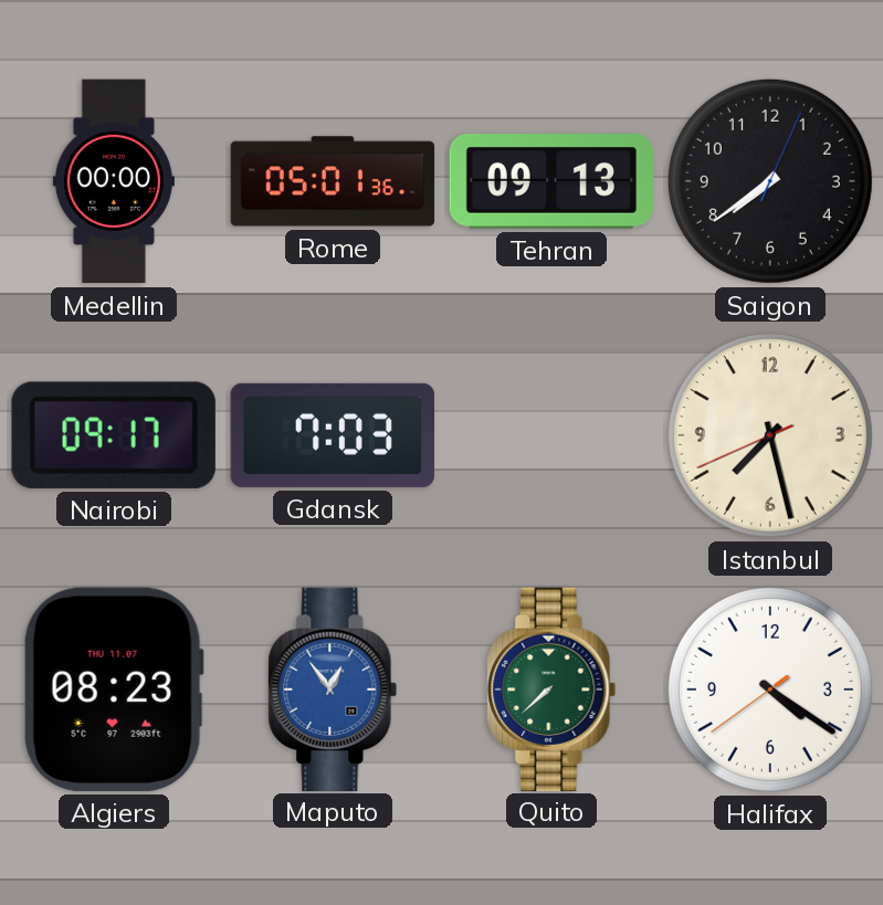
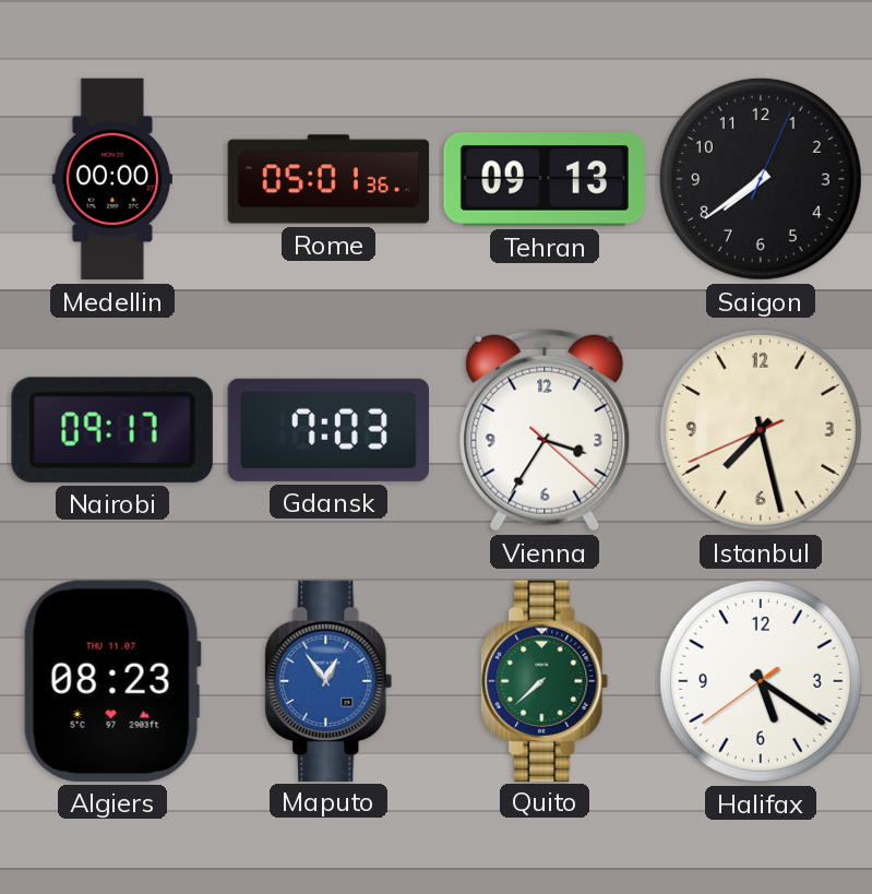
Vienna: none -> 3:35
Halifax: 4:20 -> 5:20
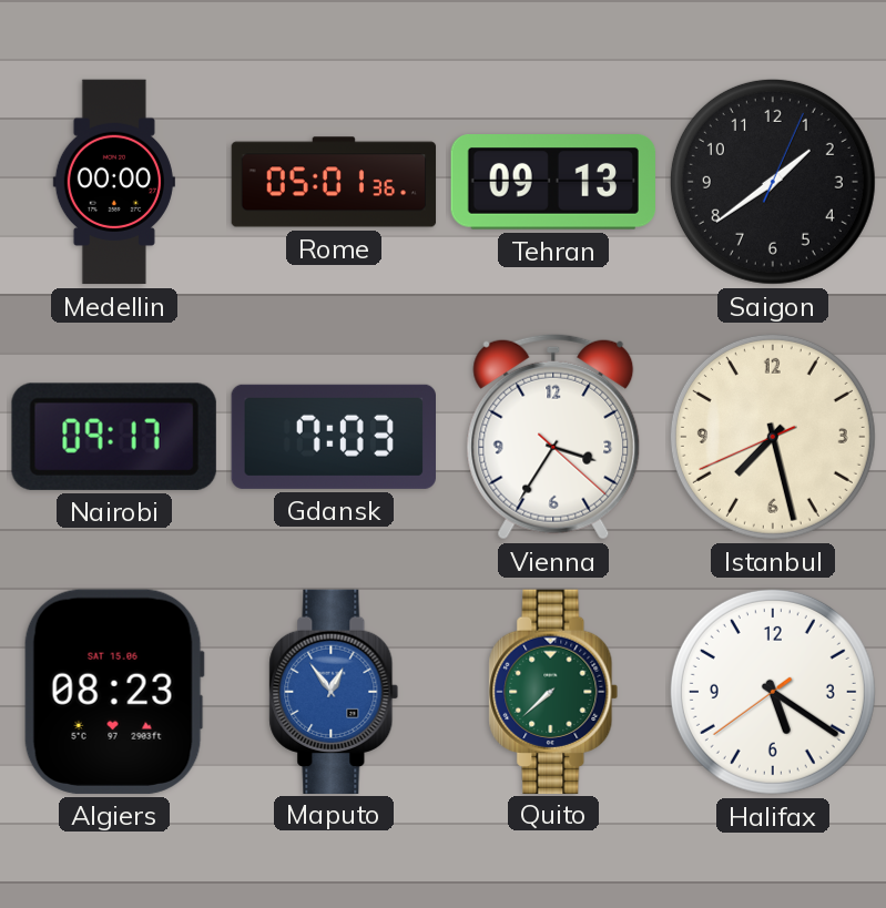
Saigon: 7:39 -> 1:39
Algiers date: THU 11.07 -> SAT 15.06
